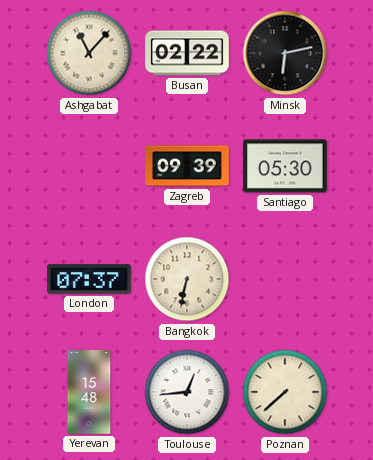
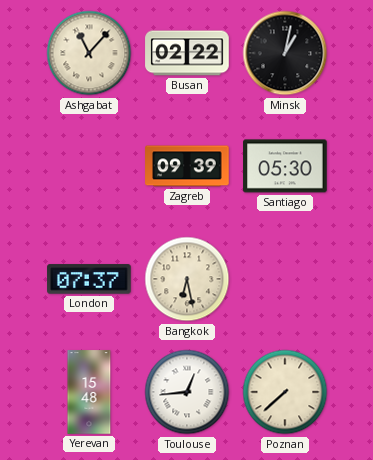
Minsk: 6:13 -> 1:02
Bangkok: 6:32 -> 6:28
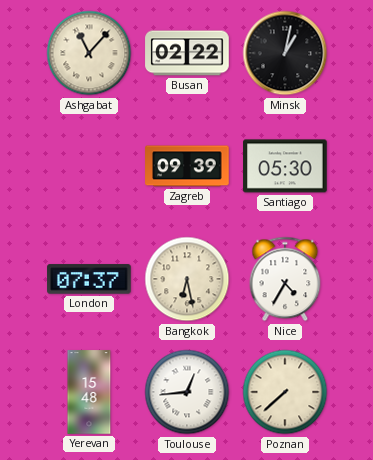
Nice: none -> 4:35
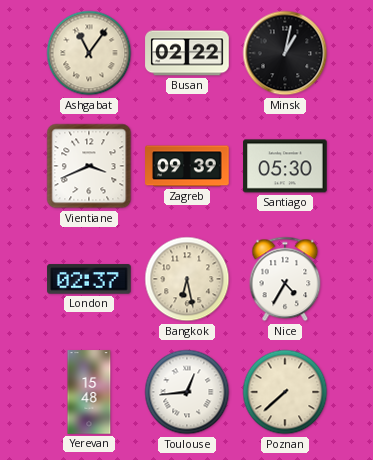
Ashgabat: 11:07 -> 11:06
Vientiane: none -> 3:41
London: 07:37 -> 02:37
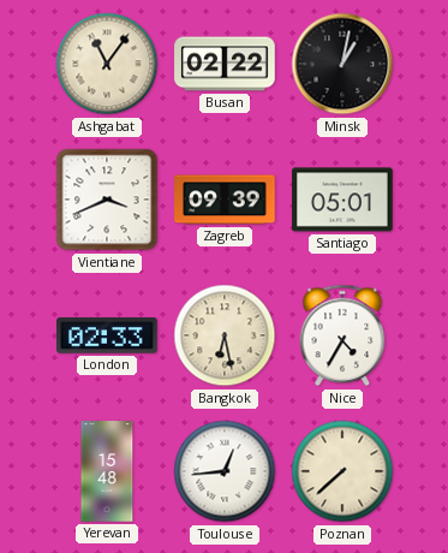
Santiago: 05:30 -> 05:01
London: 02:37 -> 02:33
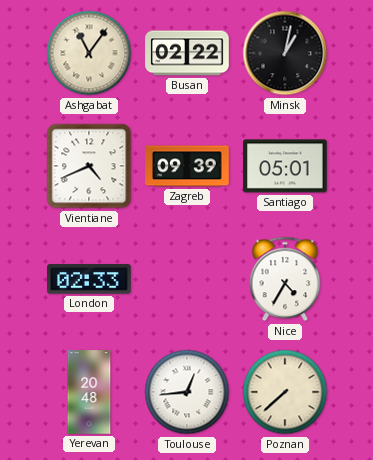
Vientiane: 3:41 -> 4:41
Bangkok: 6:28 -> none
Yerevan: 15:48 -> 20:48
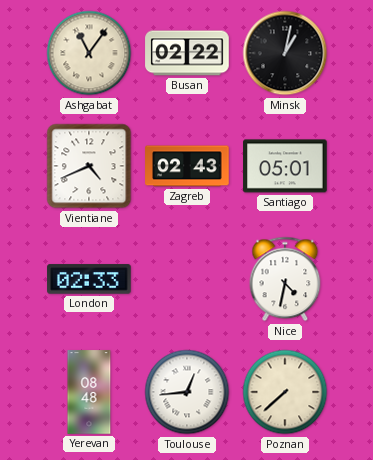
Zagreb: 09:39 -> 02:43
Nice: 4:35 -> 4:32
Yerevan: 20:48 -> 08:48
